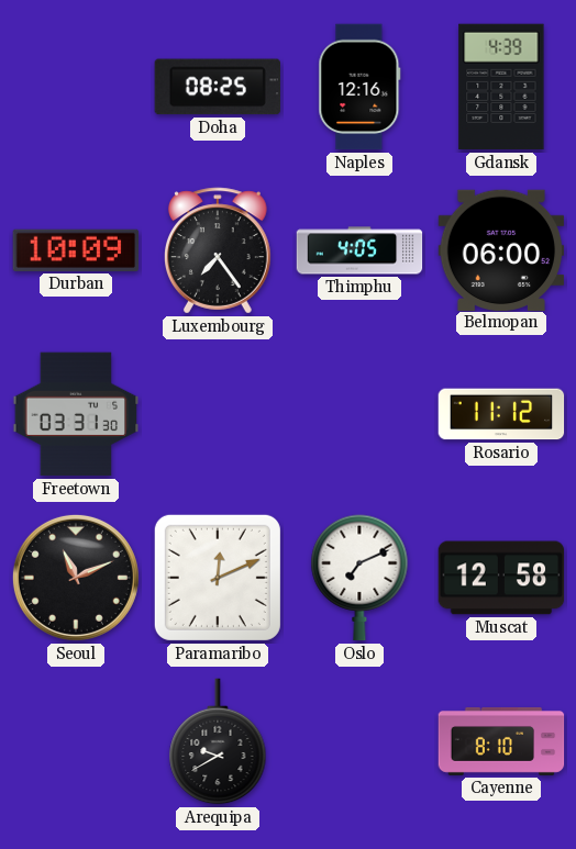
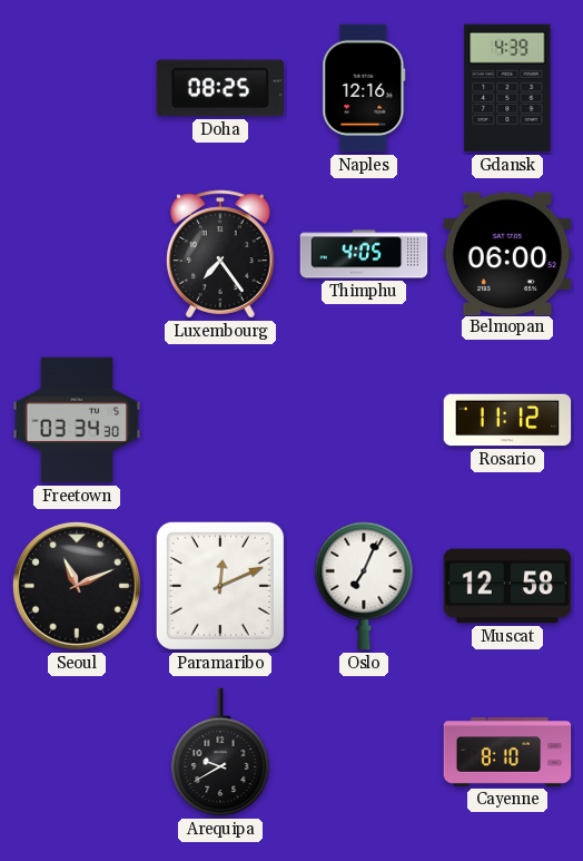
Durban: 10:09 -> none
Freetown: 03:31 -> 03:34
Oslo: 7:11 -> 7:04
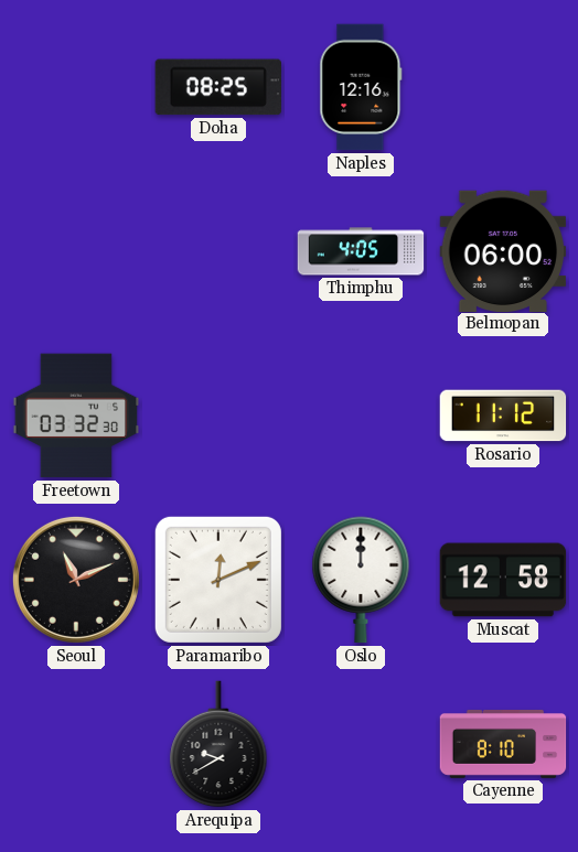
Gdansk: 4:39 -> none
Luxembourg: 7:24 -> none
Freetown: 03:34 -> 03:32
Oslo: 7:04 -> 12:00
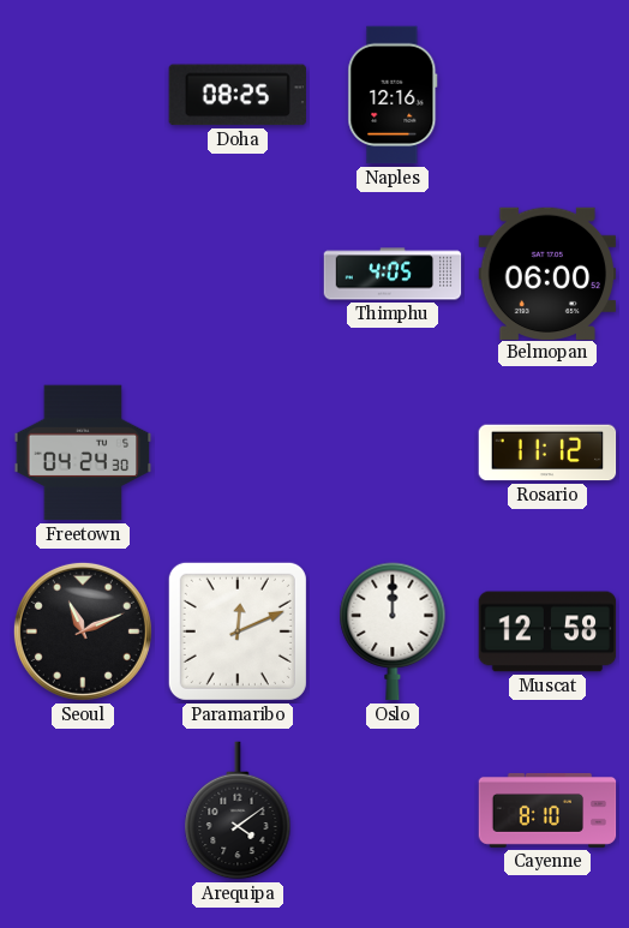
Freetown: 03:32 -> 04:24
Arequipa: 9:40 -> 4:09
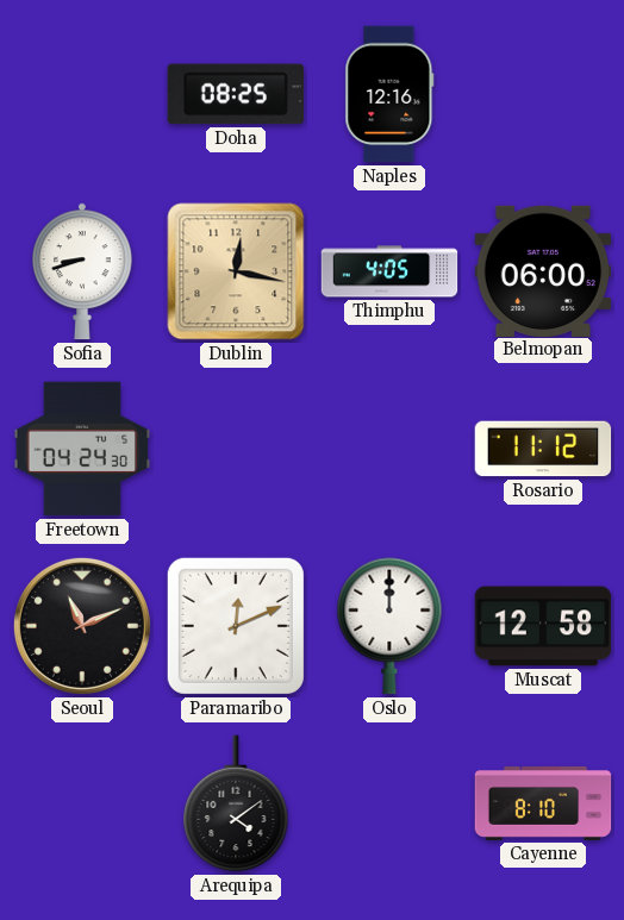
Sofia: none -> 8:42
Dublin: none -> 12:17
